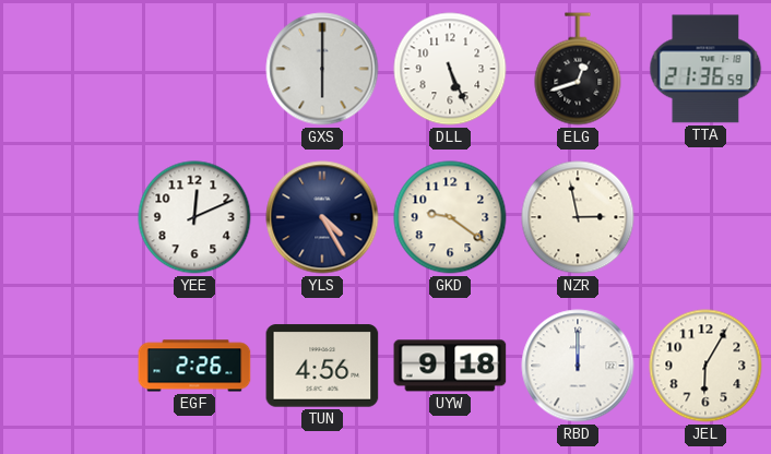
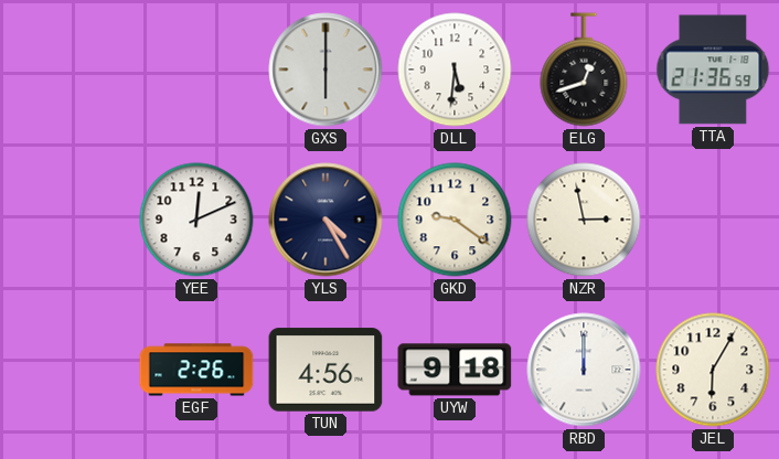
DLL: 5:26 -> 5:31
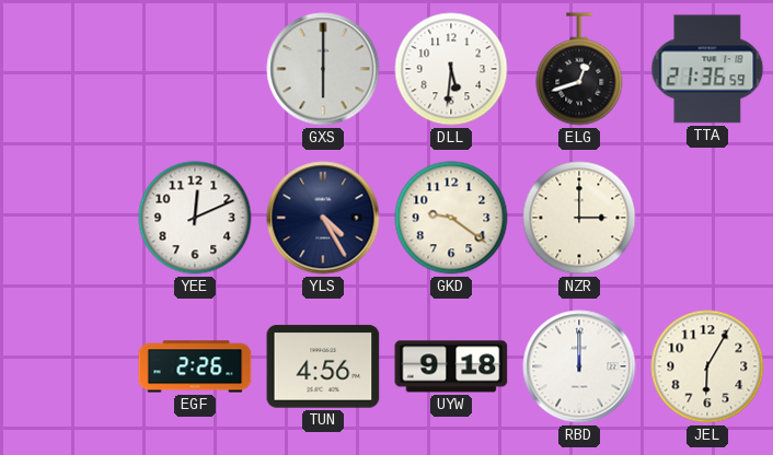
NZR: 2:58 -> 3:00
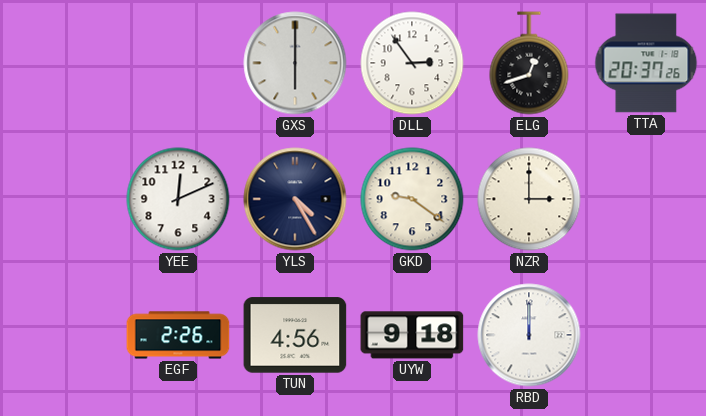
DLL: 5:31 -> 2:54
TTA: 21:36 -> 20:37
JEL: 6:05 -> none
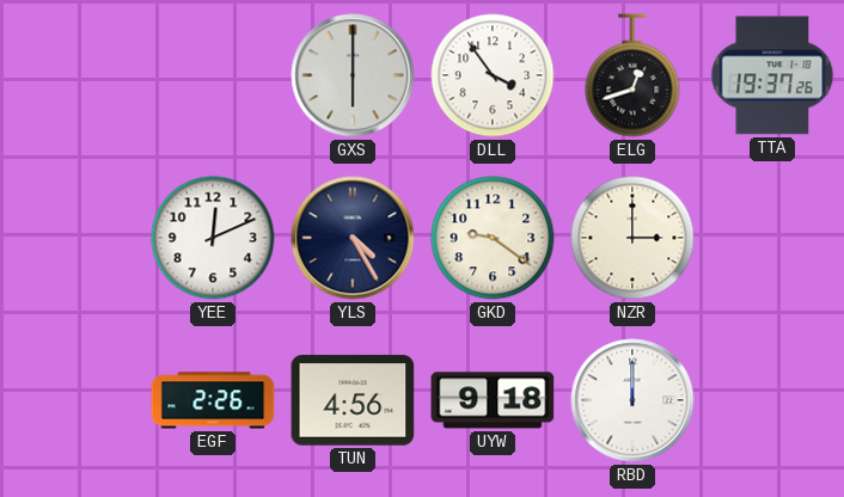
DLL: 2:54 -> 3:54
TTA: 20:37 -> 19:37
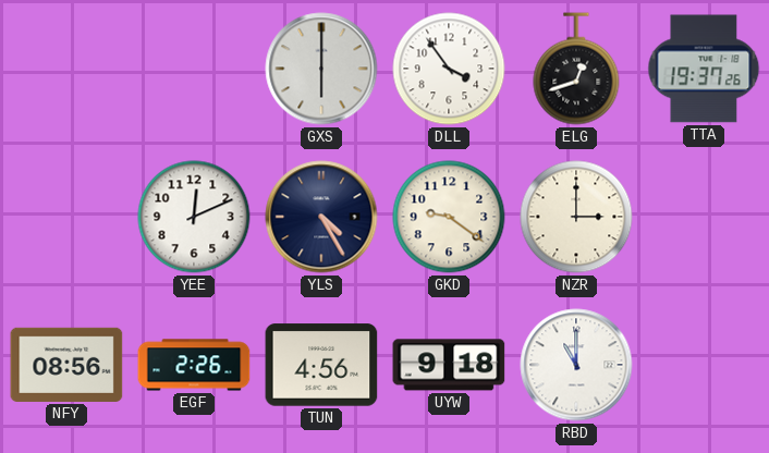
NFY: none -> 08:56
RBD: 12:00 -> 11:00
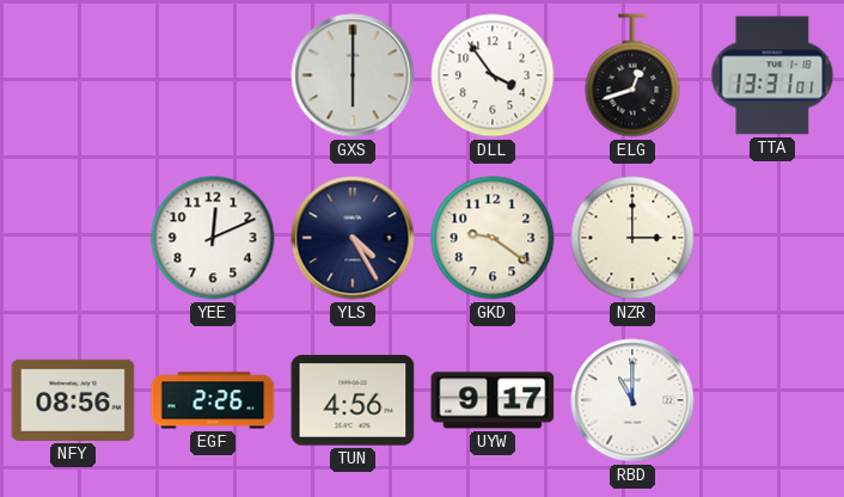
TTA: 19:37 -> 13:31
UYW: 9:18 -> 9:17
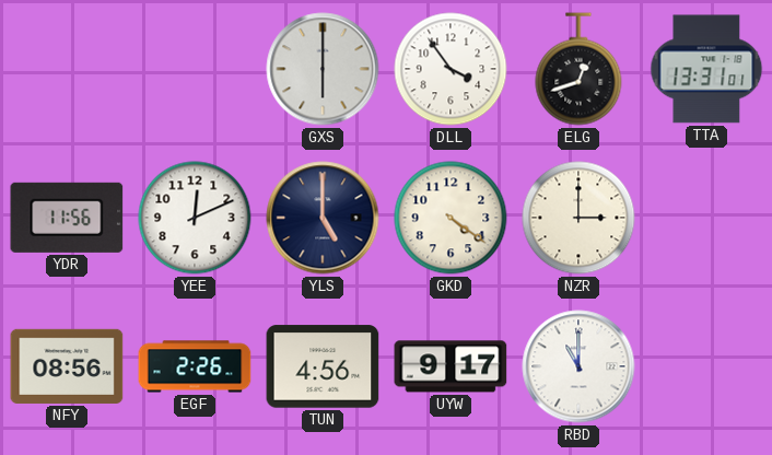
YDR: none -> 11:56
YLS: 4:25 -> 5:00
GKD: 9:21 -> 4:21
